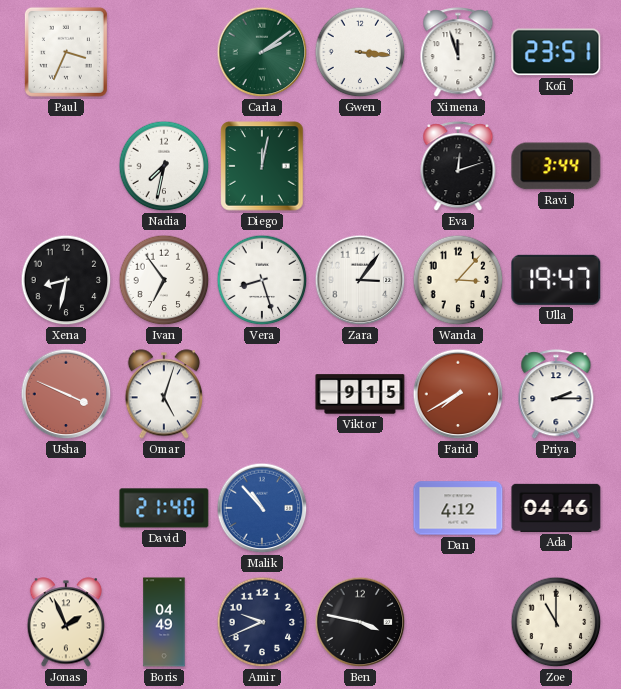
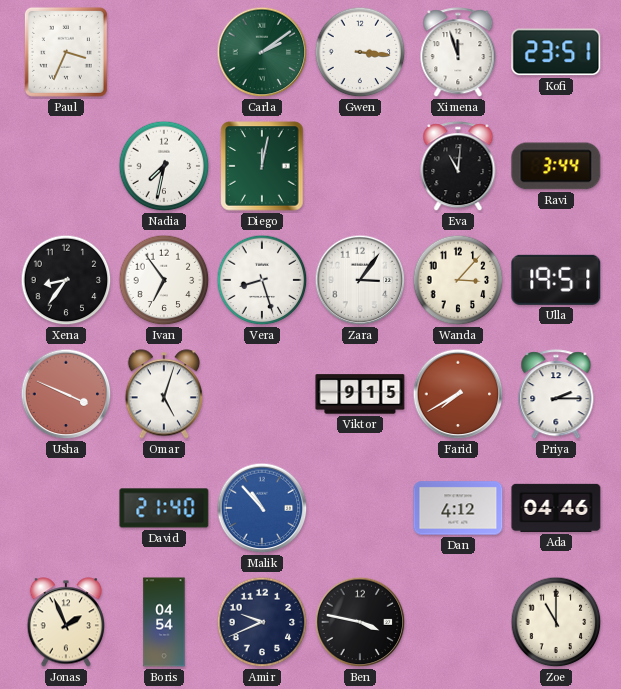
Eva: 12:12 -> 11:01
Xena: 8:32 -> 8:36
Ulla: 19:47 -> 19:51
Boris: 04:49 -> 04:54
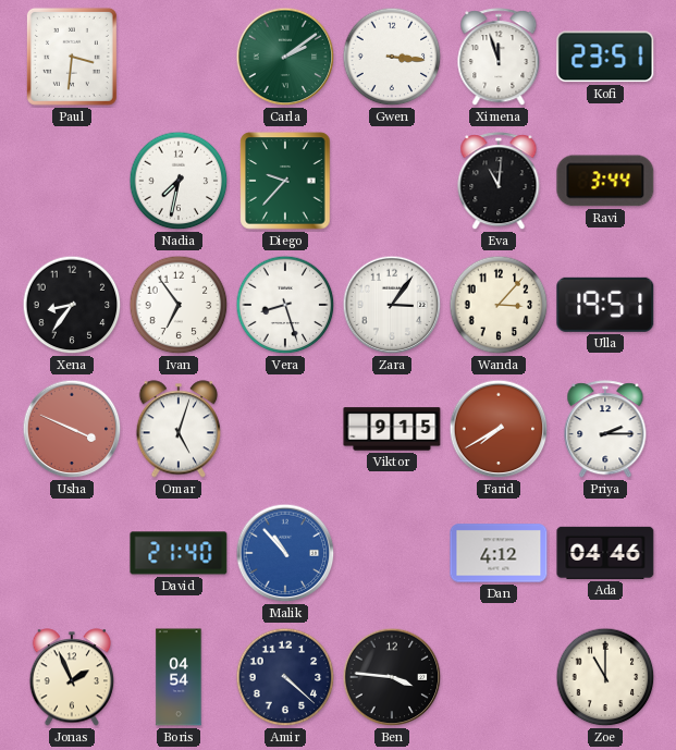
Paul: 3:34 -> 3:31
Diego: 12:02 -> 9:37
Amir: 9:41 -> 4:22
Ben: 3:47 -> 3:46
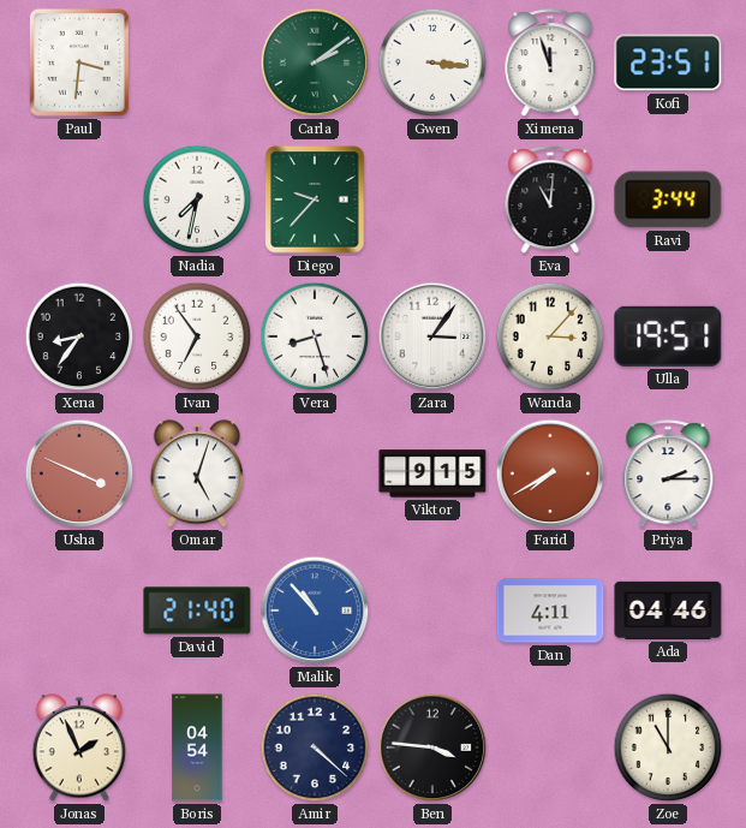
Dan: 4:12 -> 4:11
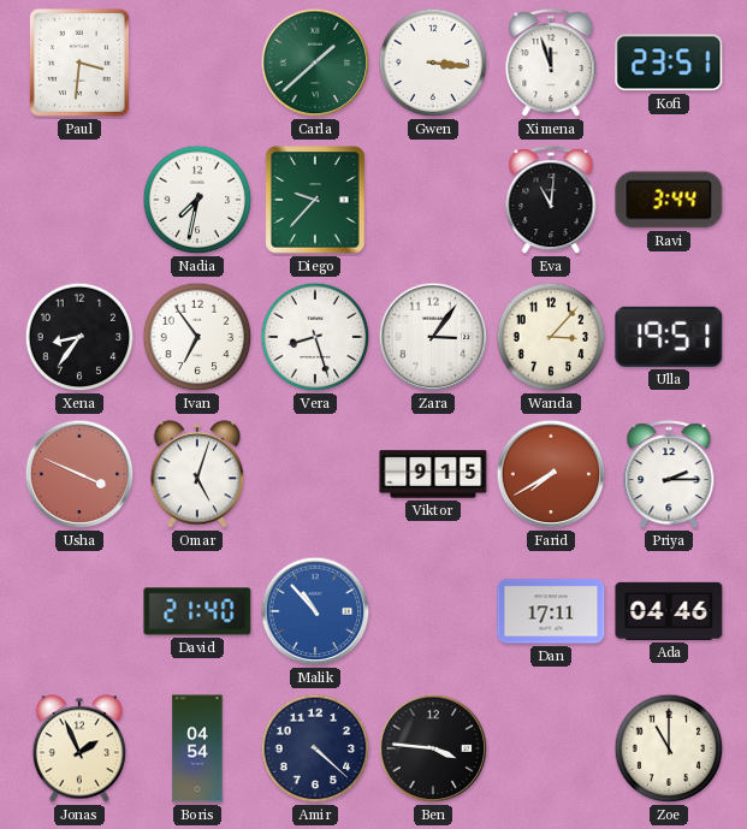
Carla: 2:09 -> 1:38
Dan: 4:11 -> 17:11
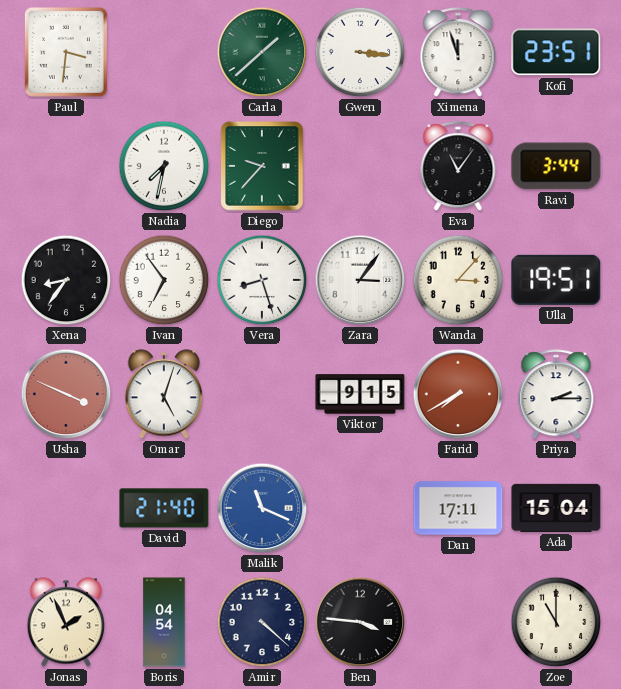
Eva: 11:01 -> 11:06
Malik: 10:53 -> 11:19
Ada: 04:46 -> 15:04
